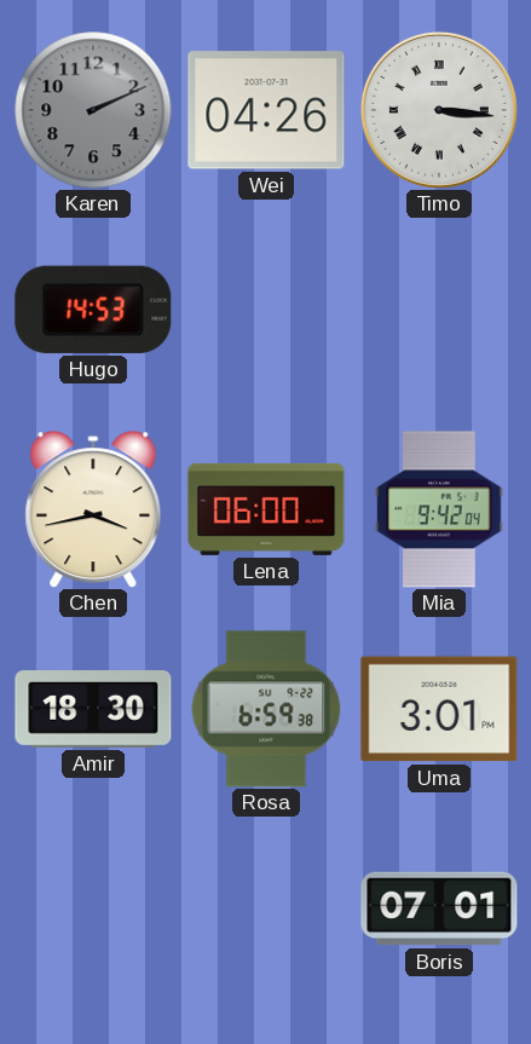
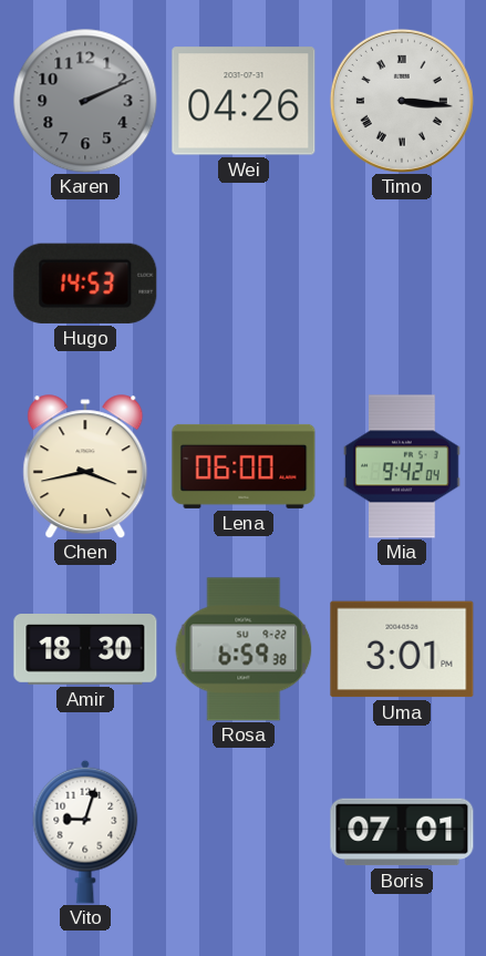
Vito: none -> 9:03
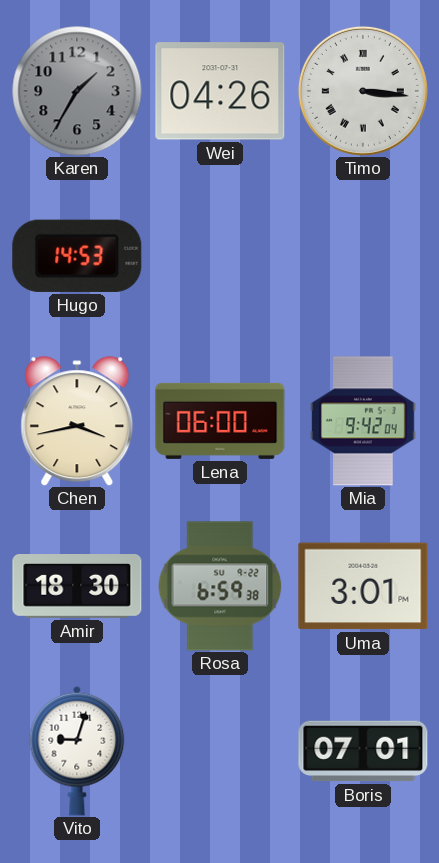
Karen: 2:11 -> 1:35
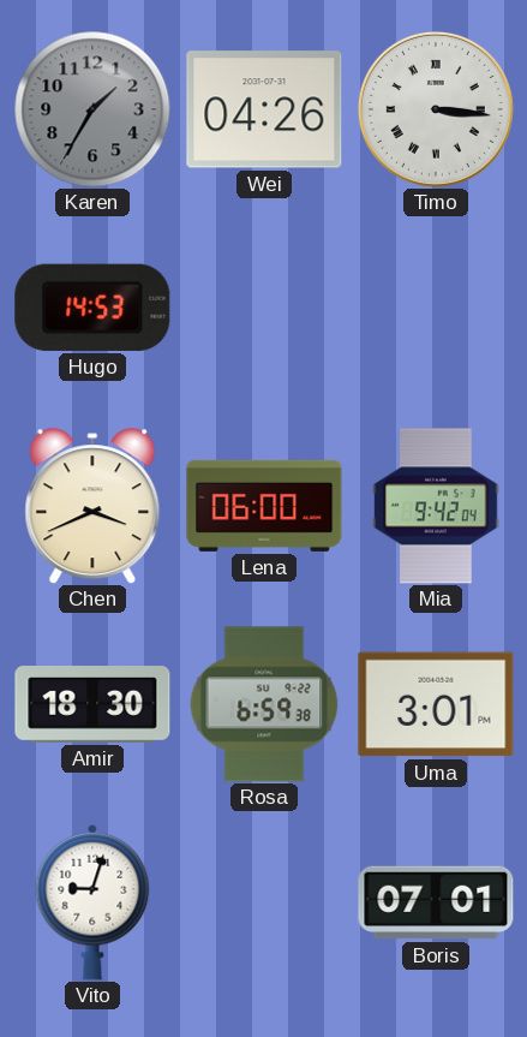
Chen: 3:43 -> 3:41
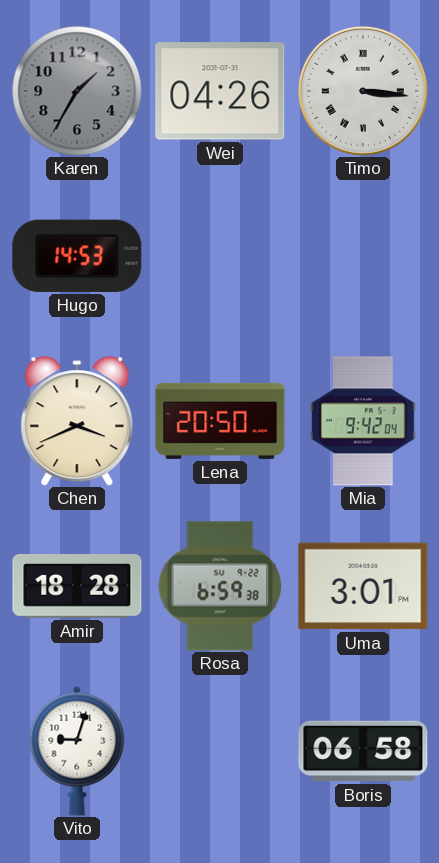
Lena: 06:00 -> 20:50
Amir: 18:30 -> 18:28
Boris: 07:01 -> 06:58
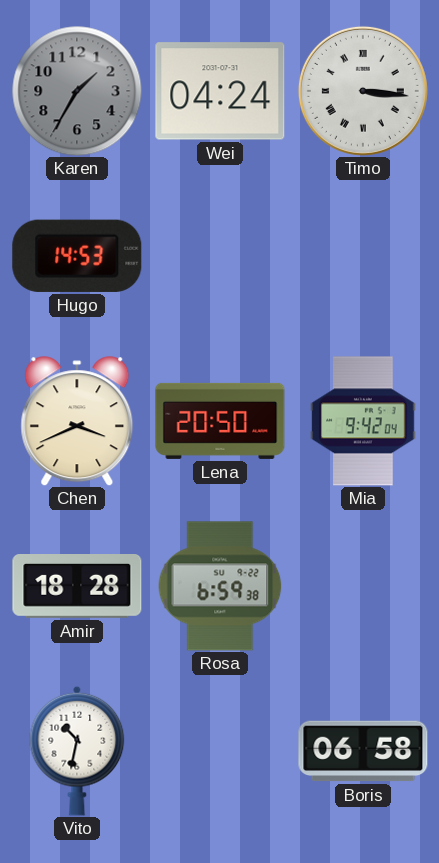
Wei: 04:26 -> 04:24
Uma: 3:01 -> none
Vito: 9:03 -> 10:32
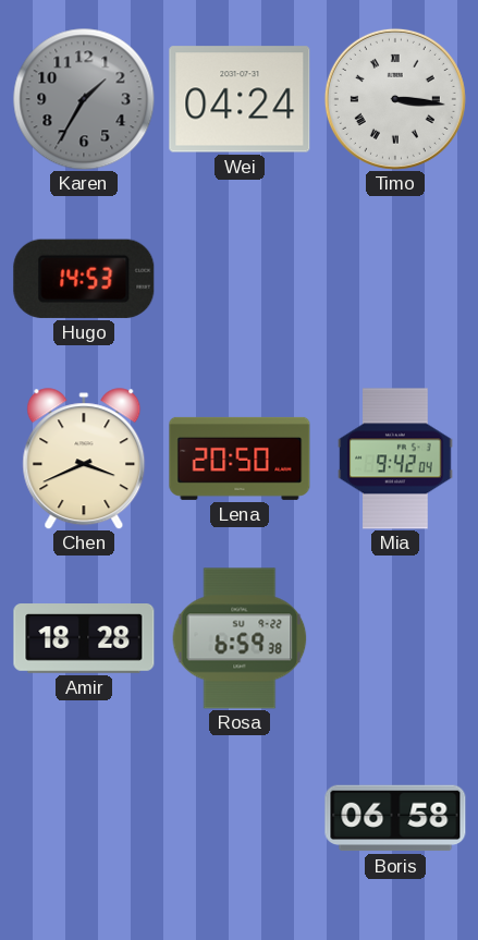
Vito: 10:32 -> none
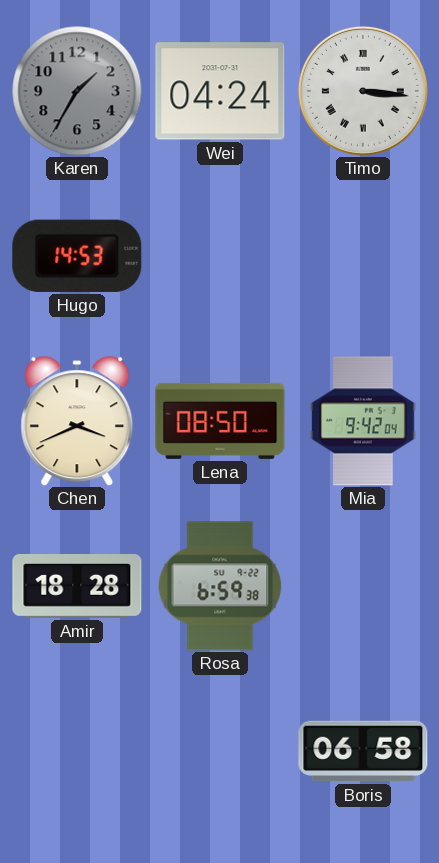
Lena: 20:50 -> 08:50
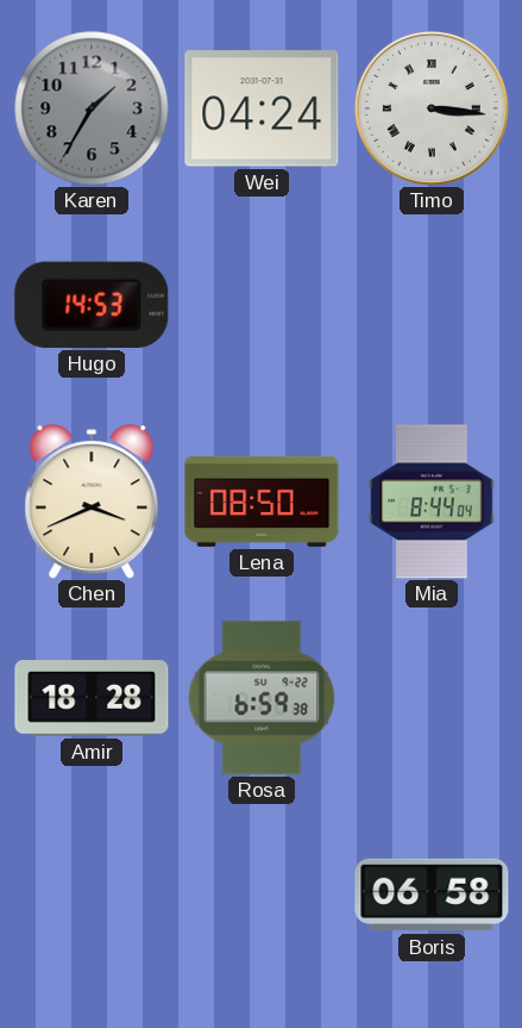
Mia: 9:42 -> 8:44
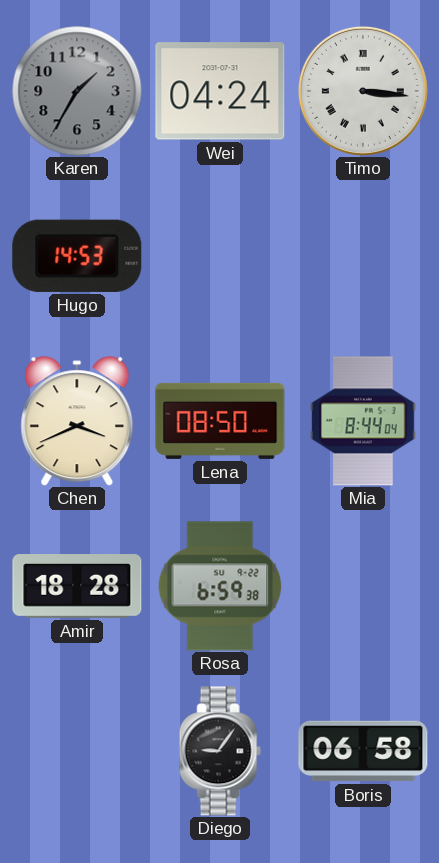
Diego: none -> 9:06
